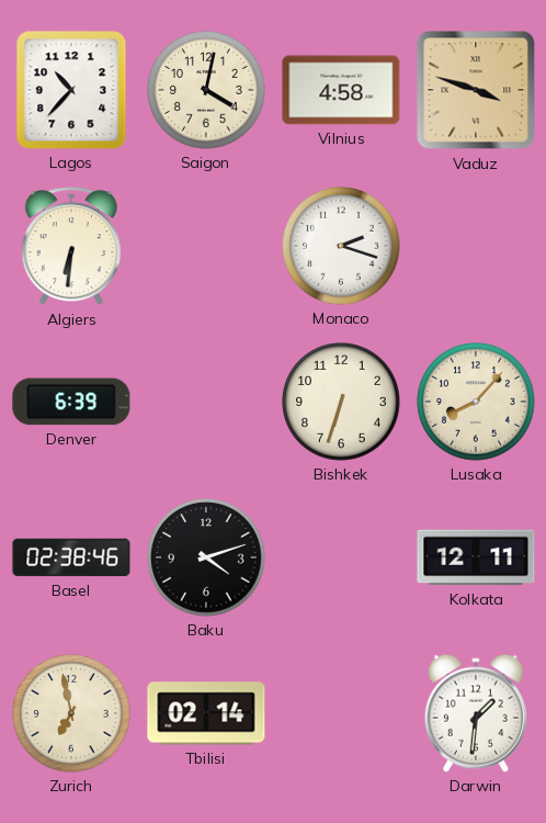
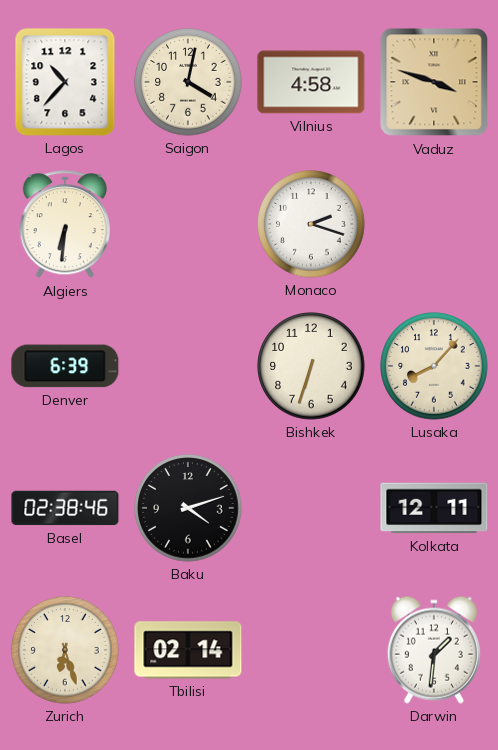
Zurich: 6:58 -> 6:27
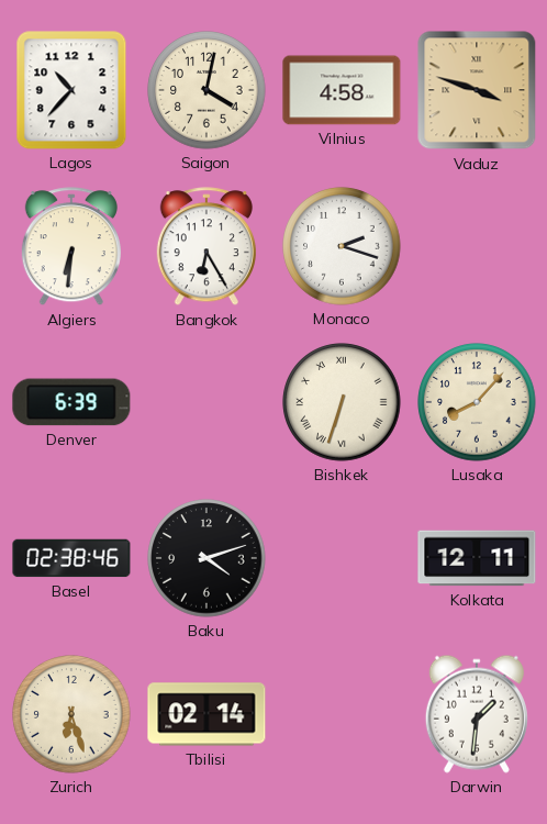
Bangkok: none -> 6:25
Bishkek numerals: Arabic -> Roman
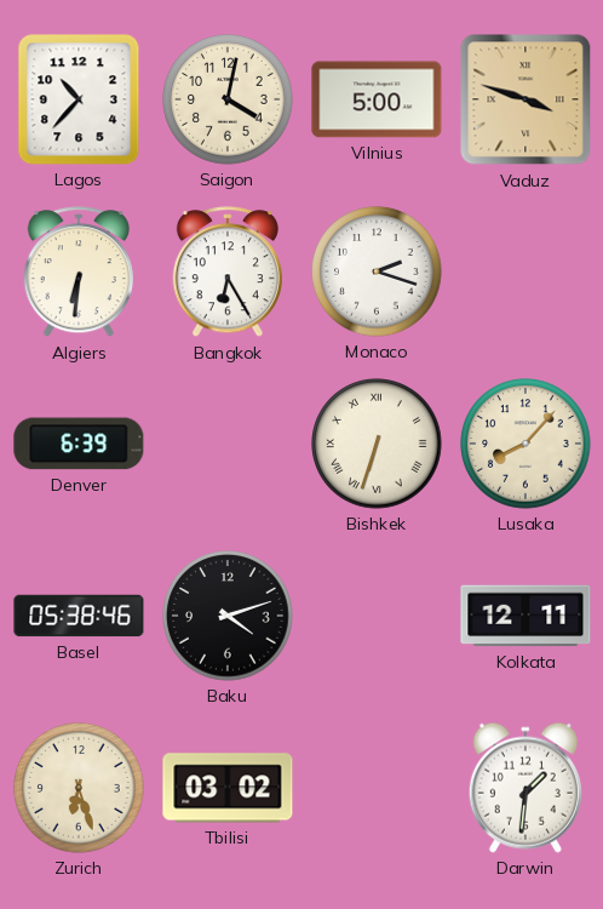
Vilnius: 4:58 -> 5:00
Basel: 02:38 -> 05:38
Tbilisi: 02:14 -> 03:02
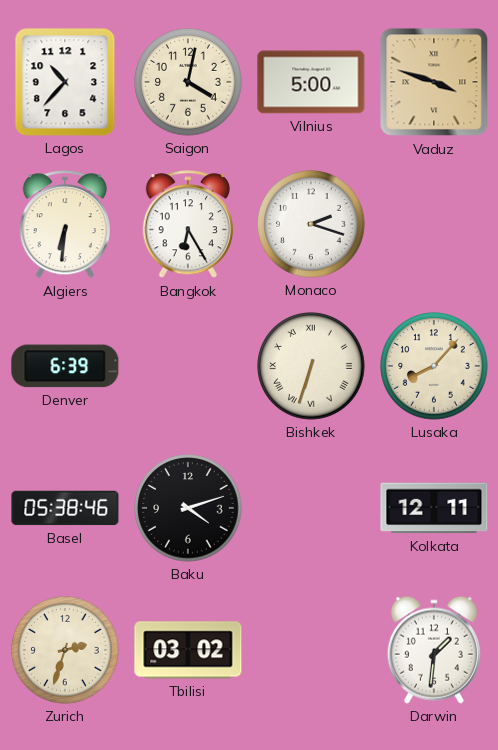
Zurich: 6:27 -> 2:33
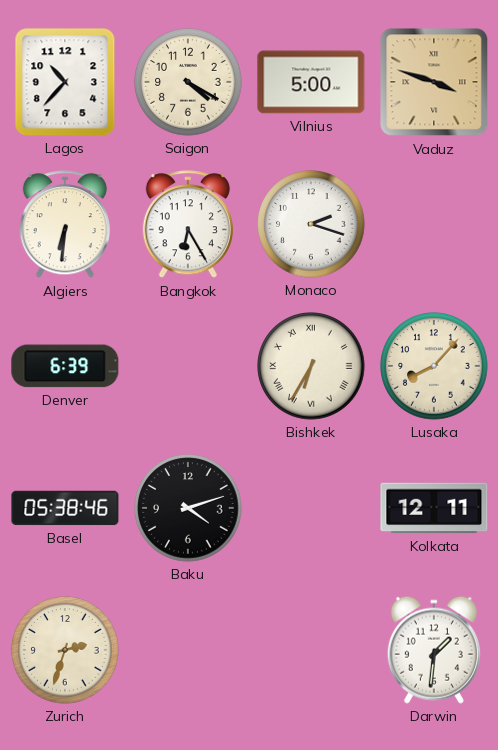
Saigon: 4:02 -> 4:20
Bishkek: 6:33 -> 6:35
Tbilisi: 03:02 -> none
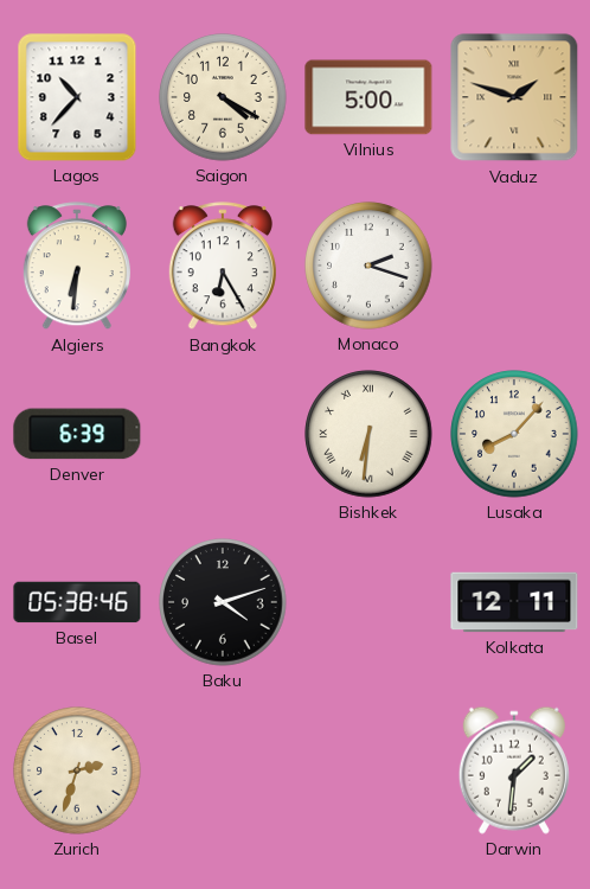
Vaduz: 3:48 -> 1:48
Bishkek: 6:35 -> 6:31
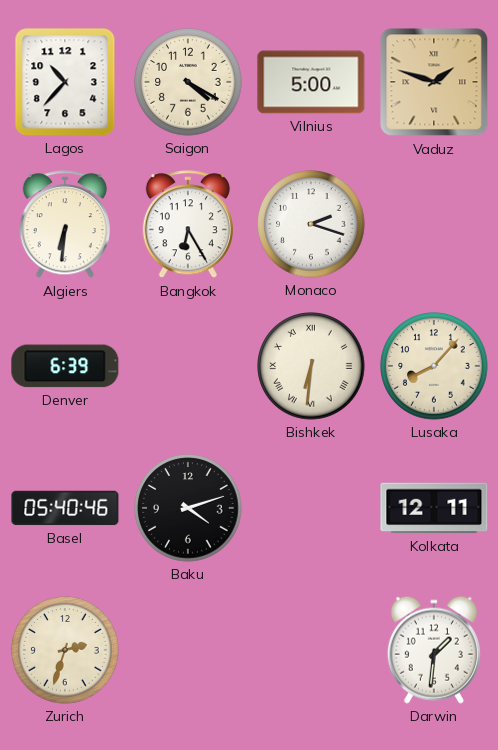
Basel: 05:38 -> 05:40
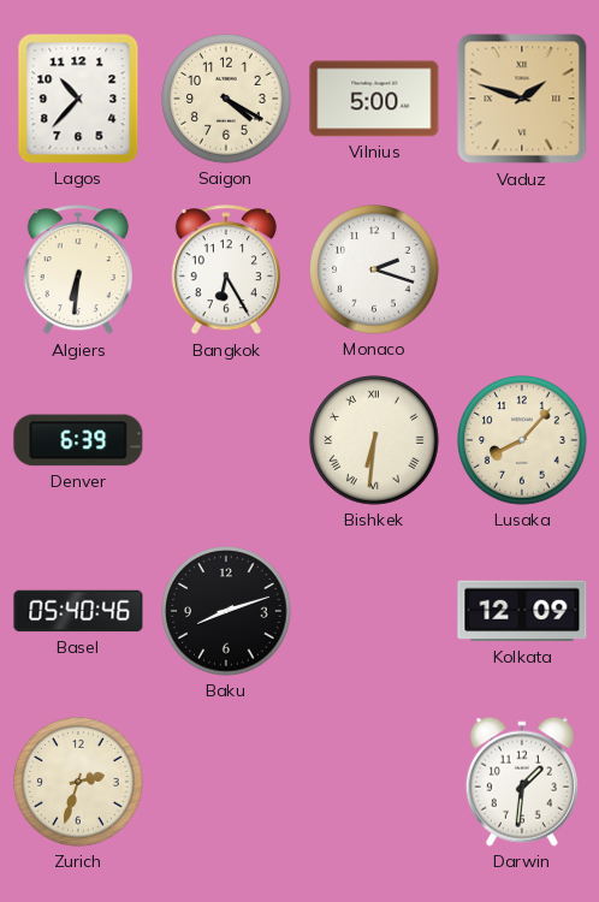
Baku: 4:12 -> 8:12
Kolkata: 12:11 -> 12:09
